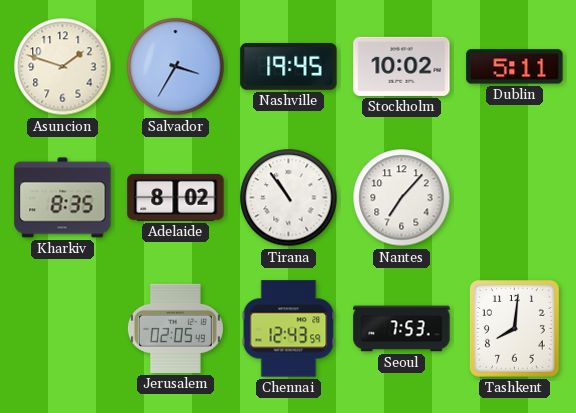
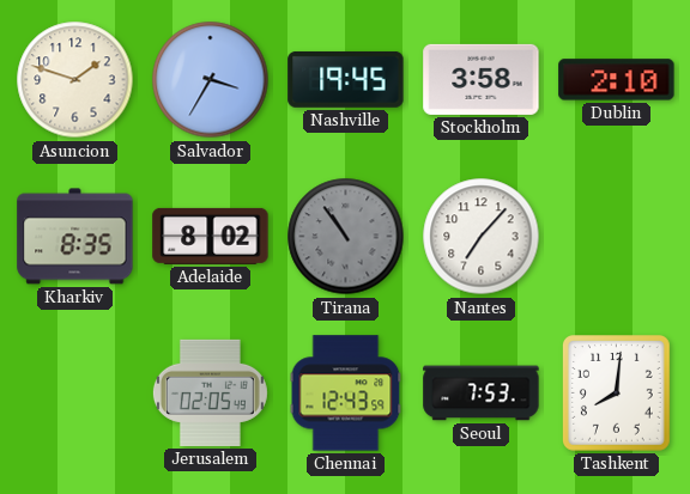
Stockholm: 10:02 -> 3:58
Dublin: 5:11 -> 2:10
Tirana dial: white -> grey
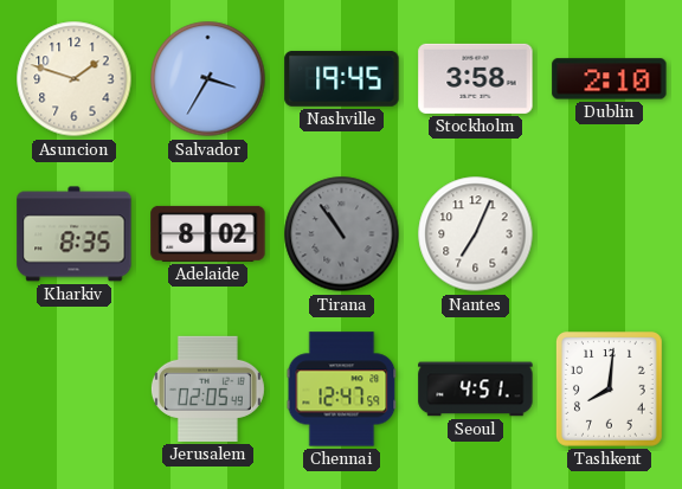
Nantes: 7:07 -> 7:04
Chennai: 12:43 -> 12:47
Seoul: 7:53 -> 4:51
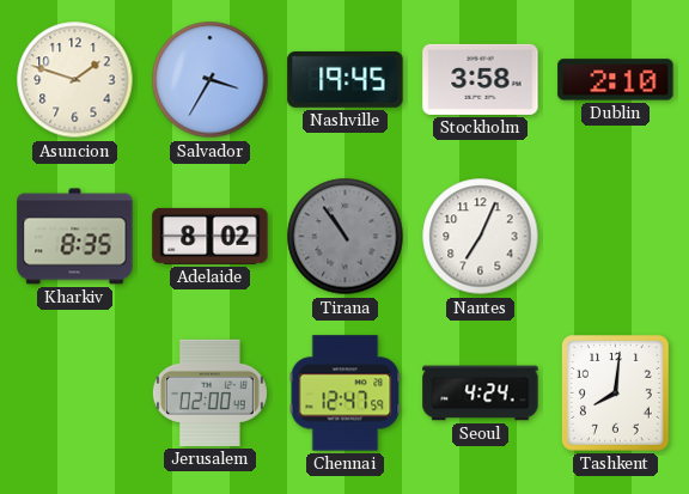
Jerusalem: 02:05 -> 02:00
Seoul: 4:51 -> 4:24
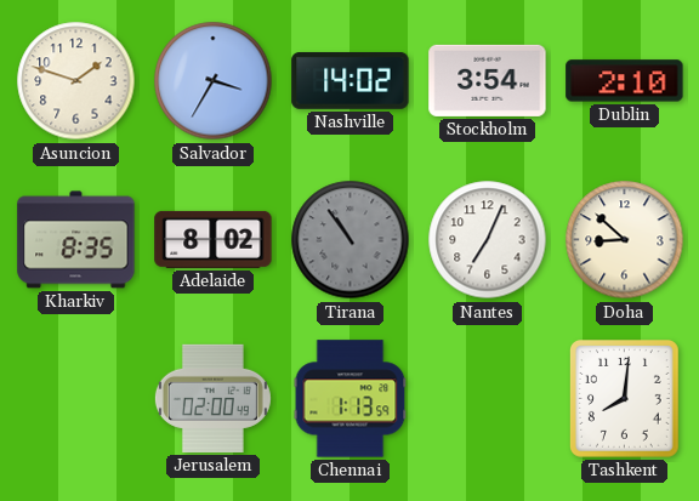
Nashville: 19:45 -> 14:02
Stockholm: 3:58 -> 3:54
Doha: none -> 8:52
Chennai: 12:47 -> 1:13
Seoul: 4:24 -> none
